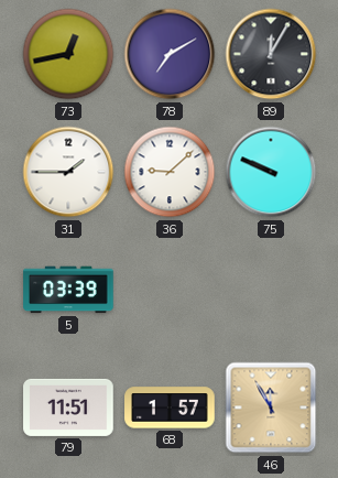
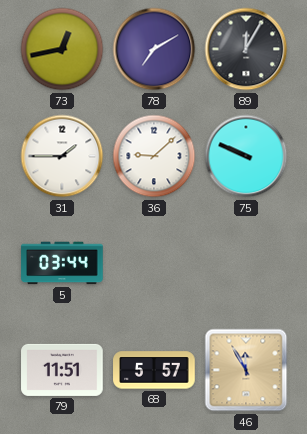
5: 03:39 -> 03:44
68: 1:57 -> 5:57
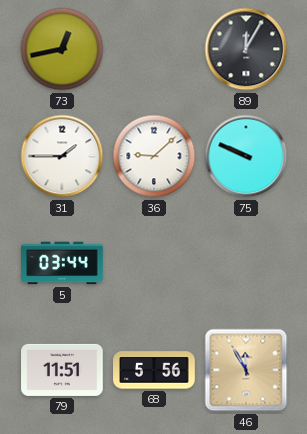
78: 7:10 -> none
68: 5:57 -> 5:56
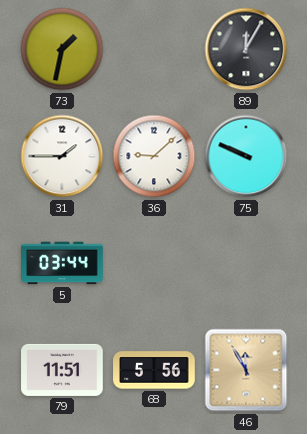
73: 12:43 -> 1:32
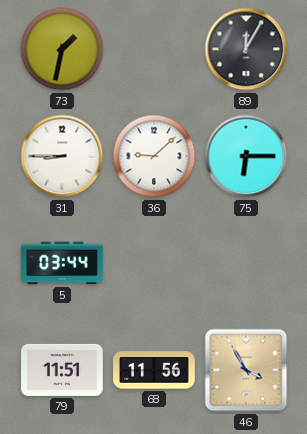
31: 1:45 -> 8:45
75: 9:49 -> 6:15
68: 5:56 -> 11:56
46: 11:55 -> 3:55
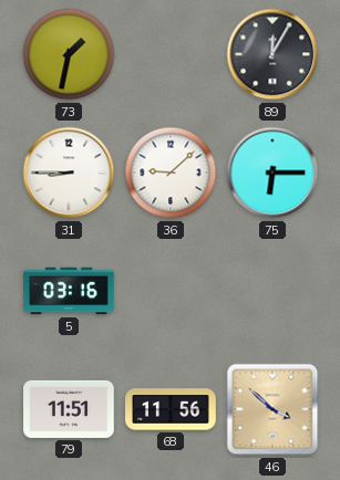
5: 03:44 -> 03:16
46: 3:55 -> 3:52
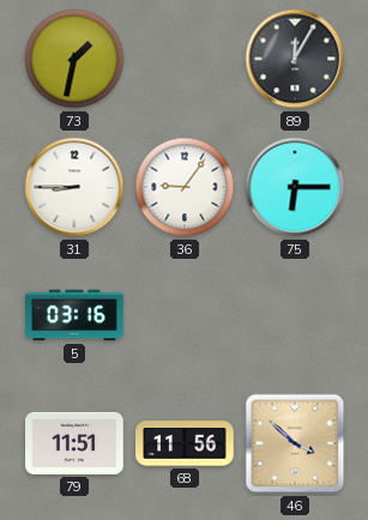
36: 9:08 -> 9:06
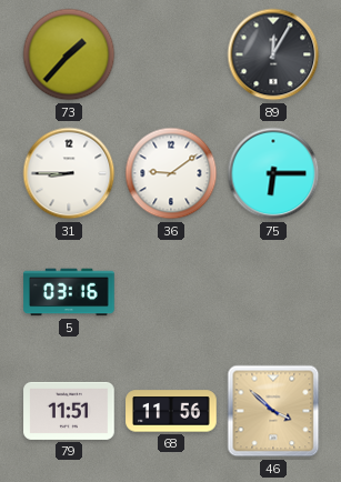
73: 1:32 -> 1:37
36: 9:06 -> 9:09
